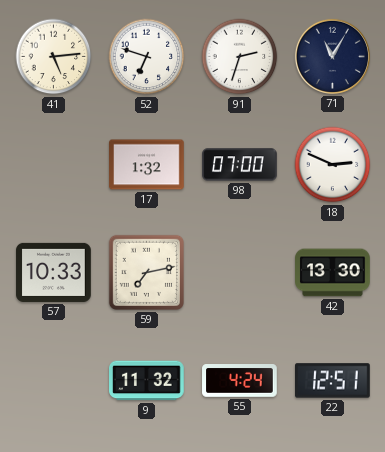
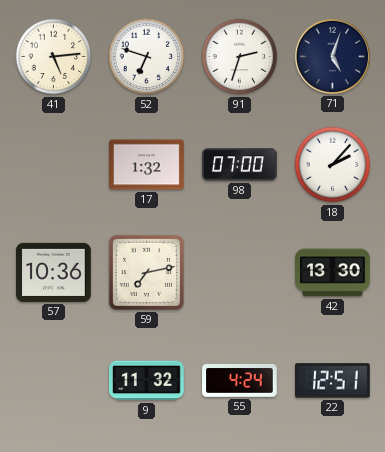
71: 11:05 -> 5:03
18: 2:49 -> 2:07
57: 10:33 -> 10:36
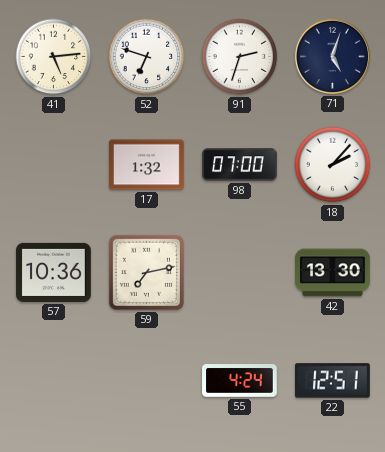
9: 11:32 -> none
